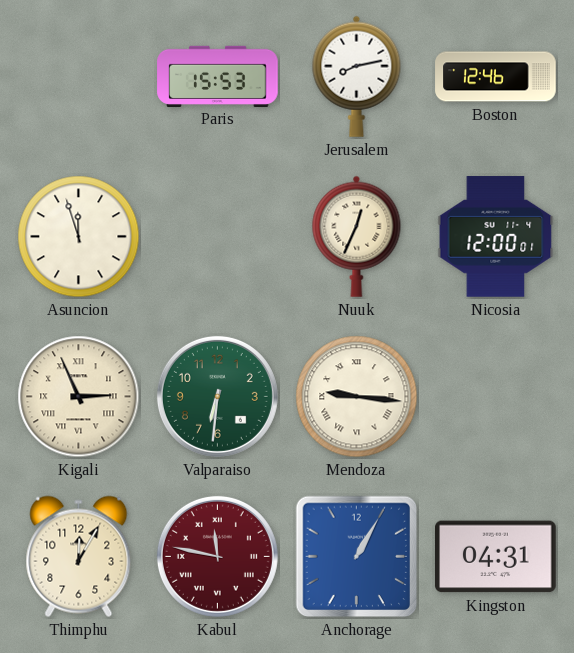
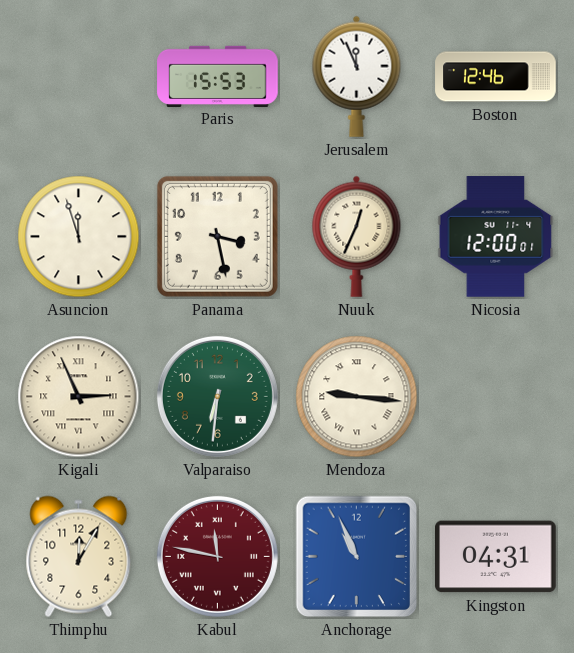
Jerusalem: 8:13 -> 11:56
Panama: none -> 3:28
Anchorage: 1:05 -> 10:56
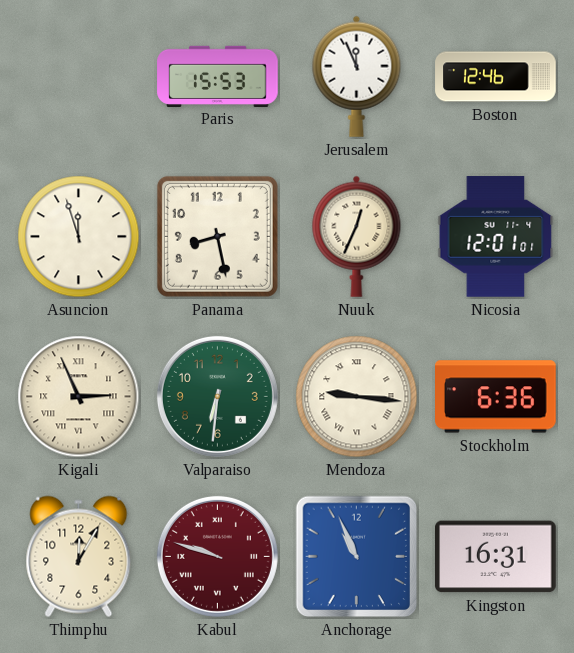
Panama: 3:28 -> 8:28
Nicosia: 12:00 -> 12:01
Stockholm: none -> 6:36
Kabul: 11:47 -> 9:48
Kingston: 04:31 -> 16:31
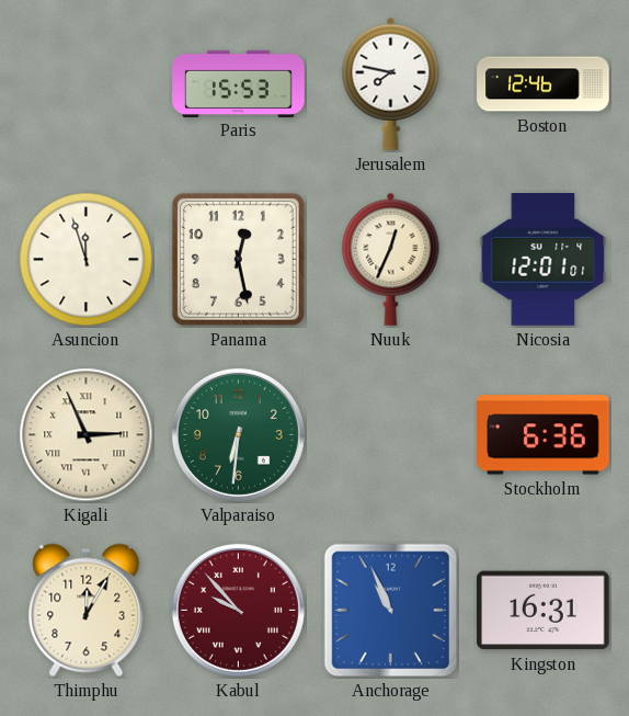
Jerusalem: 11:56 -> 7:47
Panama: 8:28 -> 12:28
Mendoza: 9:16 -> none
Kabul: 9:48 -> 9:53
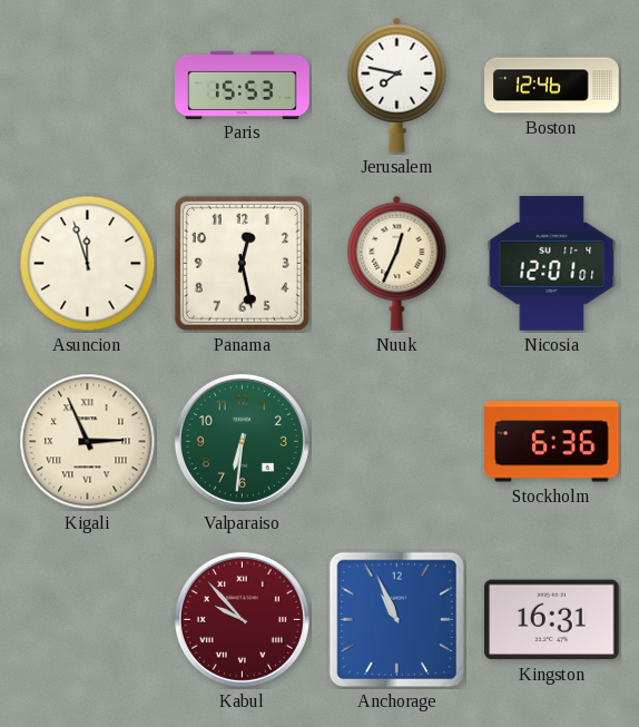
Thimphu: 12:05 -> none
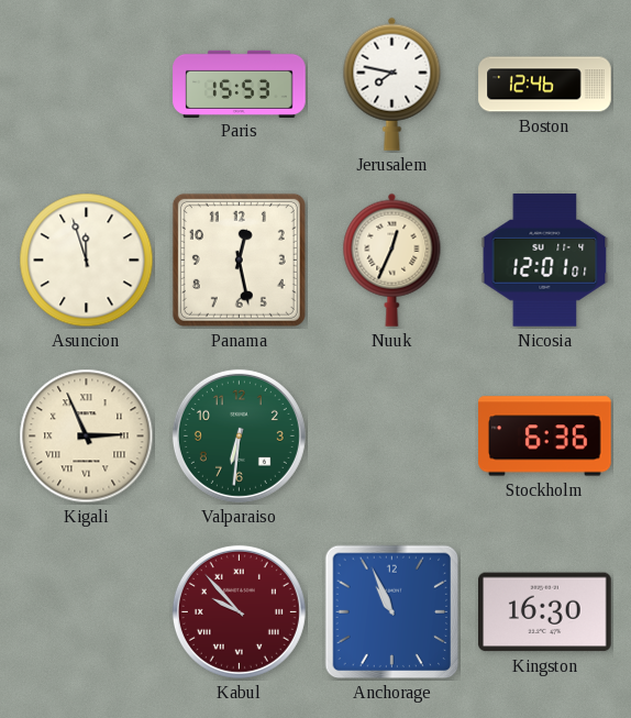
Kingston: 16:31 -> 16:30
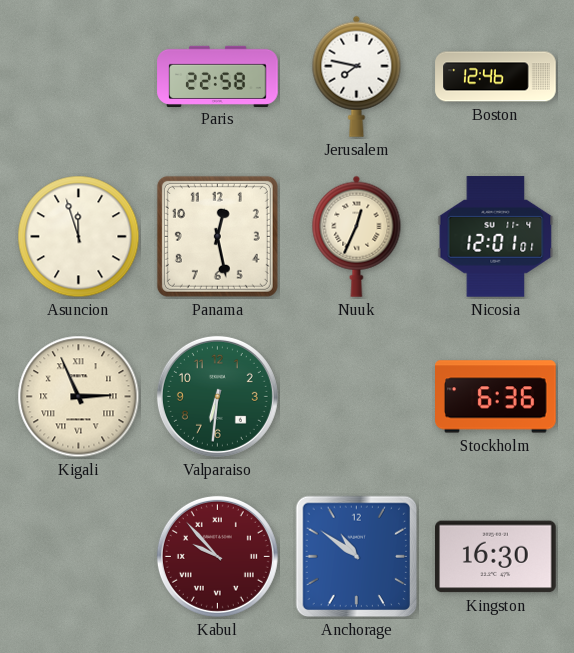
Paris: 15:53 -> 22:58
Anchorage: 10:56 -> 10:51
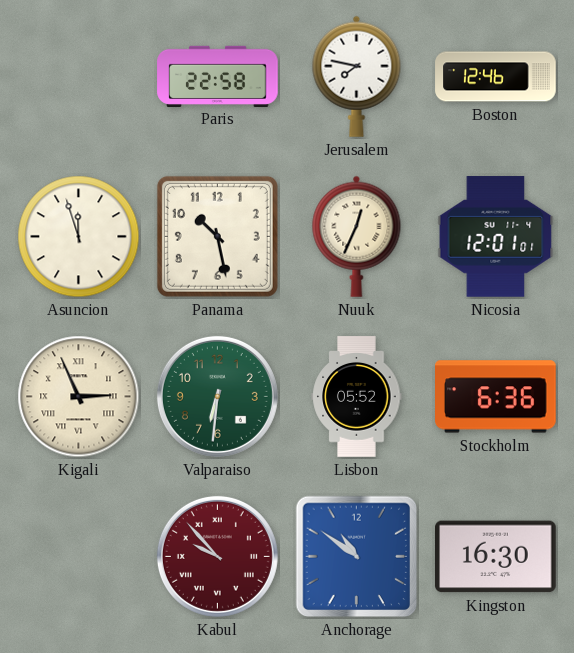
Panama: 12:28 -> 10:28
Lisbon: none -> 05:52
